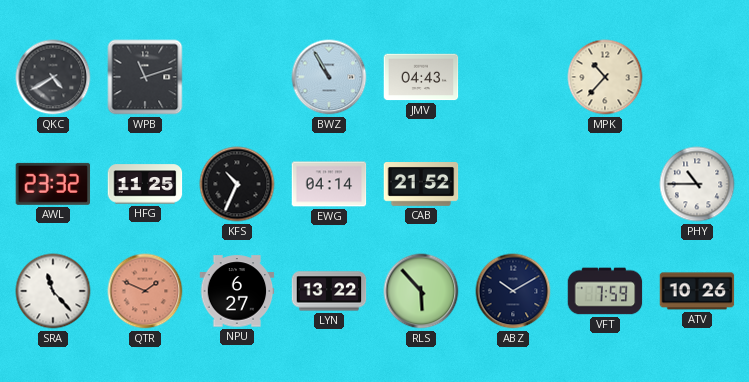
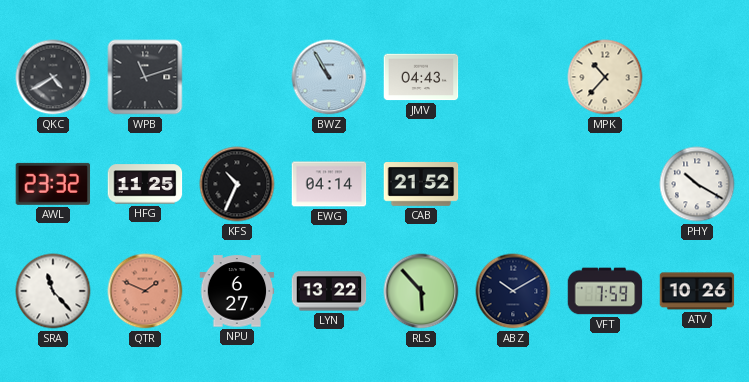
PHY: 10:45 -> 10:20
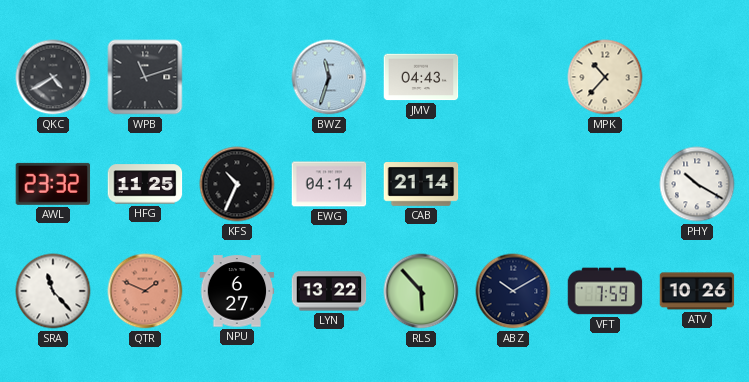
BWZ: 10:55 -> 11:33
CAB: 21:52 -> 21:14
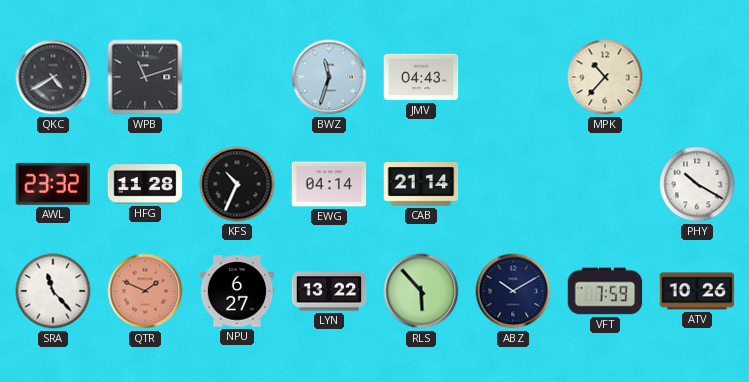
HFG: 11:25 -> 11:28
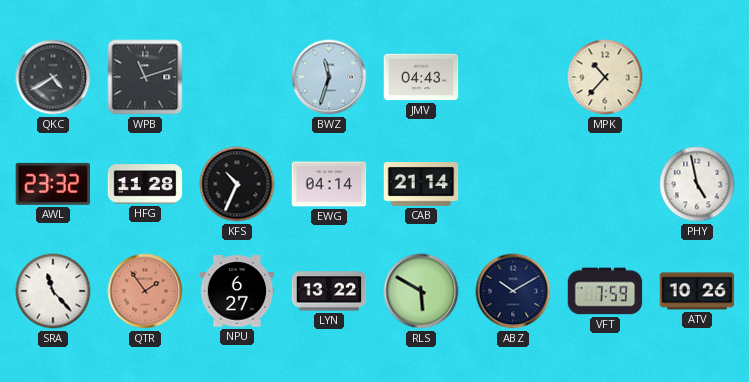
PHY: 10:20 -> 4:58
QTR: 1:49 -> 1:54
RLS: 5:53 -> 5:50
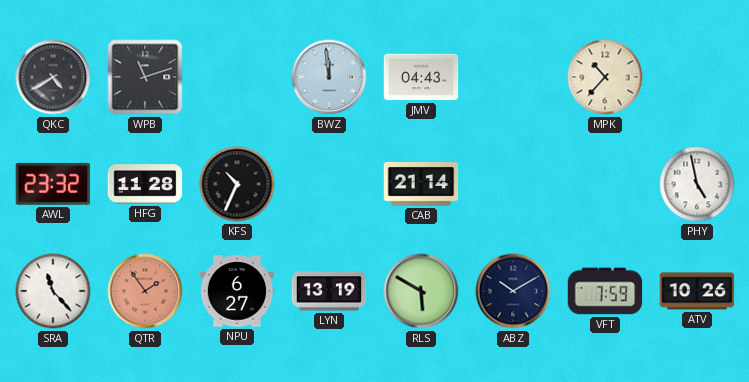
BWZ: 11:33 -> 11:59
EWG: 04:14 -> none
LYN: 13:22 -> 13:19
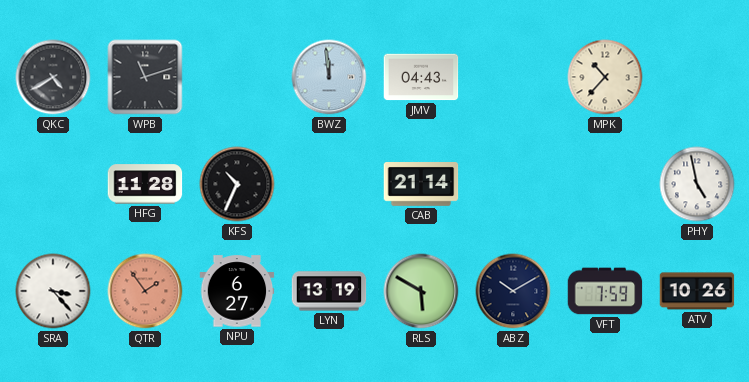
AWL: 23:32 -> none
SRA: 11:23 -> 3:23
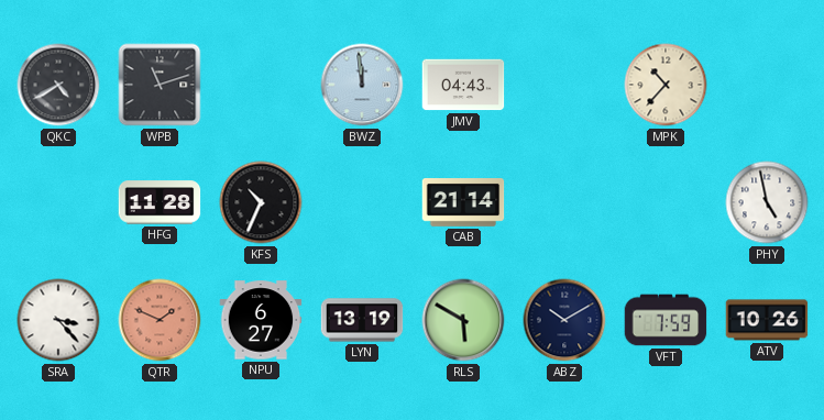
QTR: 1:54 -> 1:49
